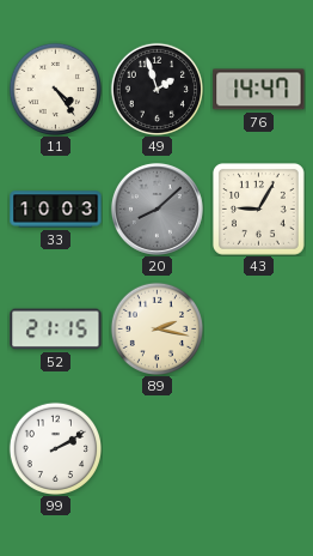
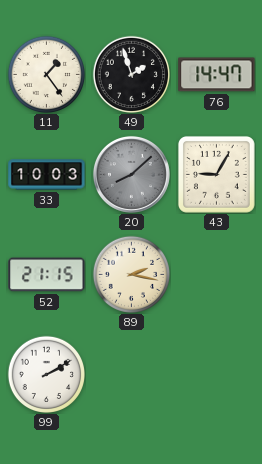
11: 4:24 -> 1:24
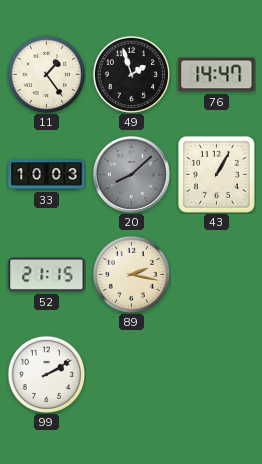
43: 9:05 -> 1:05
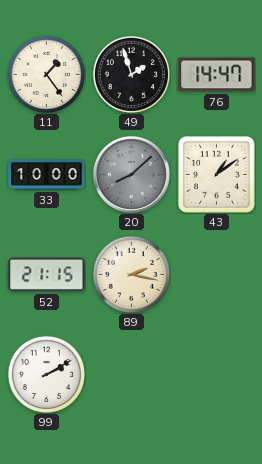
33: 10:03 -> 10:00
43: 1:05 -> 1:09
